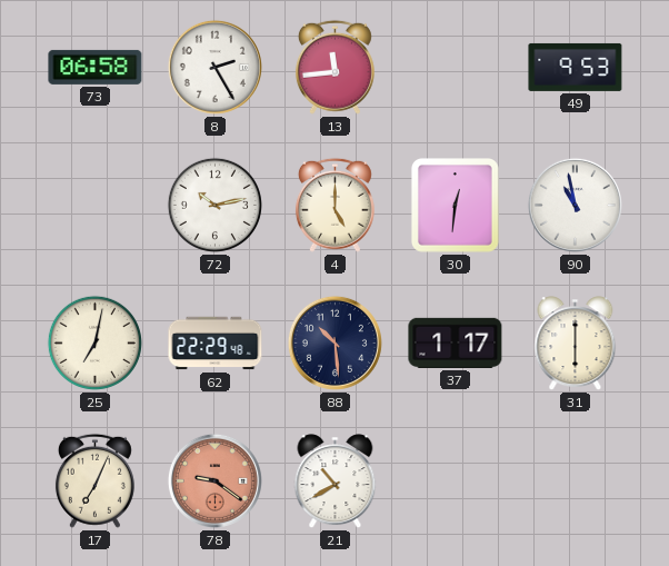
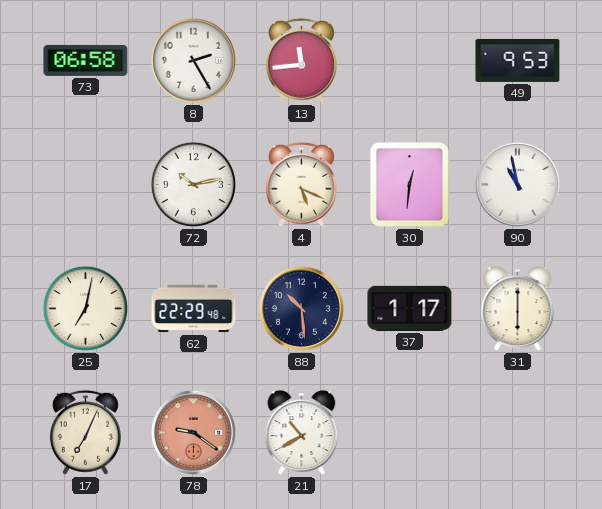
4: 5:00 -> 5:19
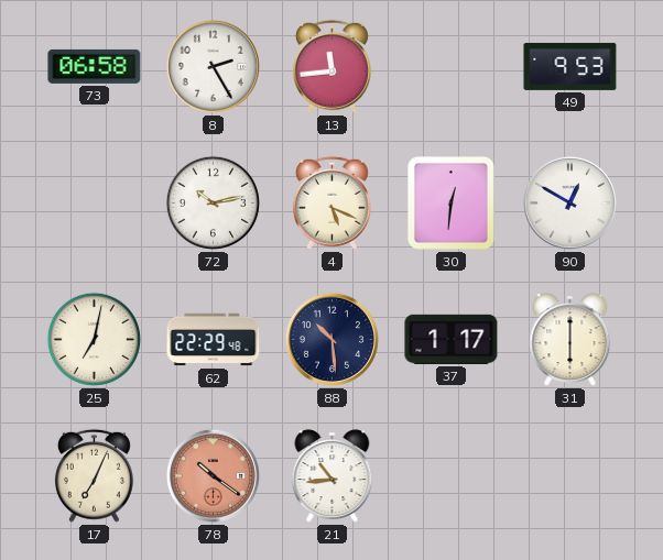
90: 10:58 -> 12:50
78: 9:21 -> 10:21
21: 10:40 -> 10:44
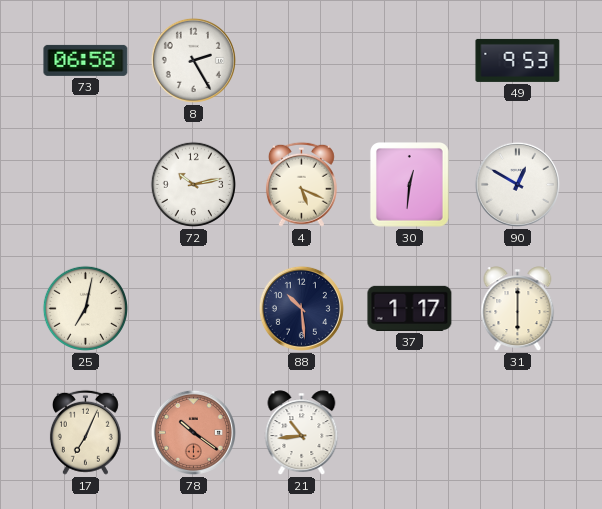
13: 11:44 -> none
62: 22:29 -> none
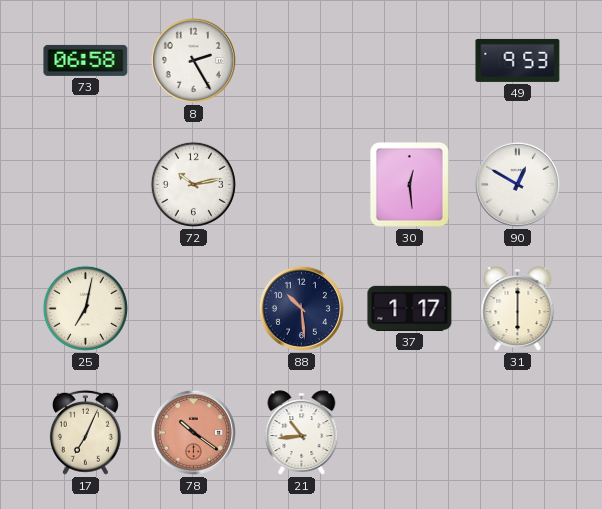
4: 5:19 -> none
30: 12:31 -> 12:29
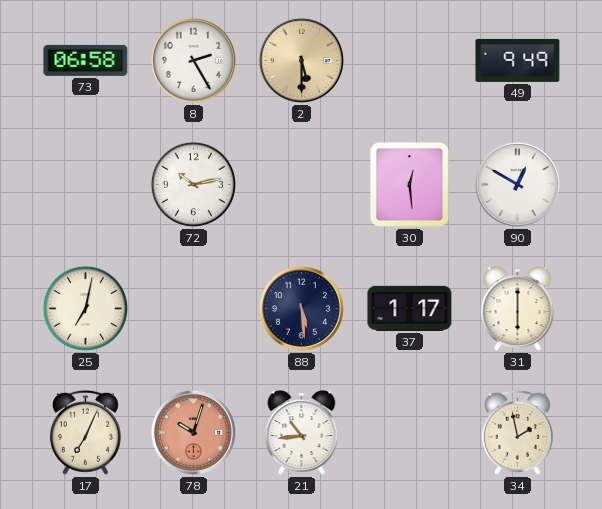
2: none -> 5:30
49: 9:53 -> 9:49
88: 10:29 -> 5:29
78: 10:21 -> 10:03
34: none -> 1:58
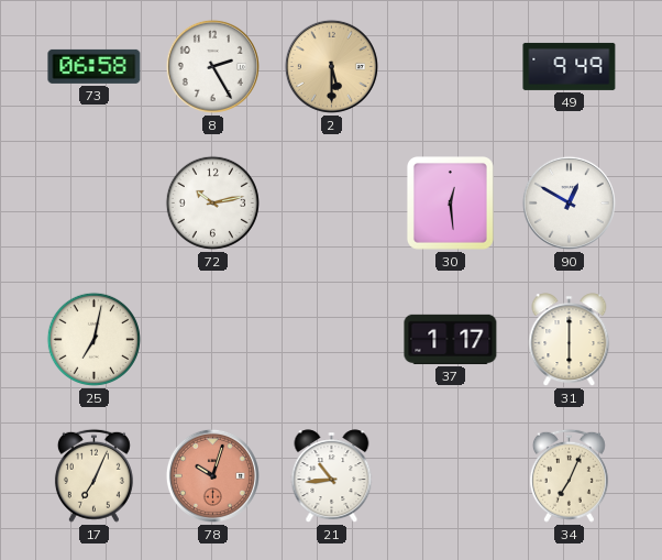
88: 5:29 -> none
34: 1:58 -> 7:04
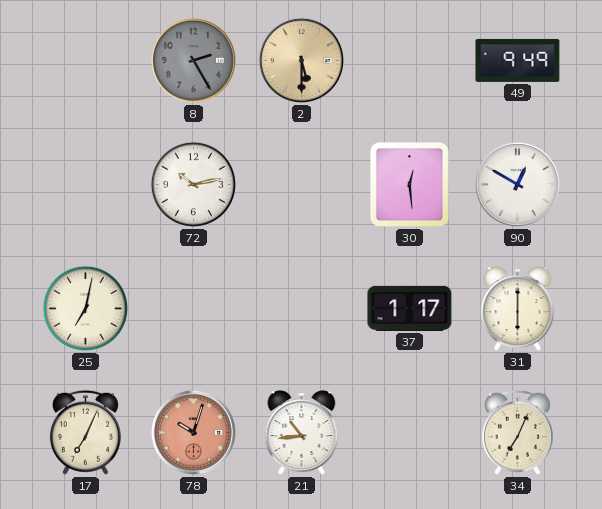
73: 06:58 -> none
8 dial: white -> grey
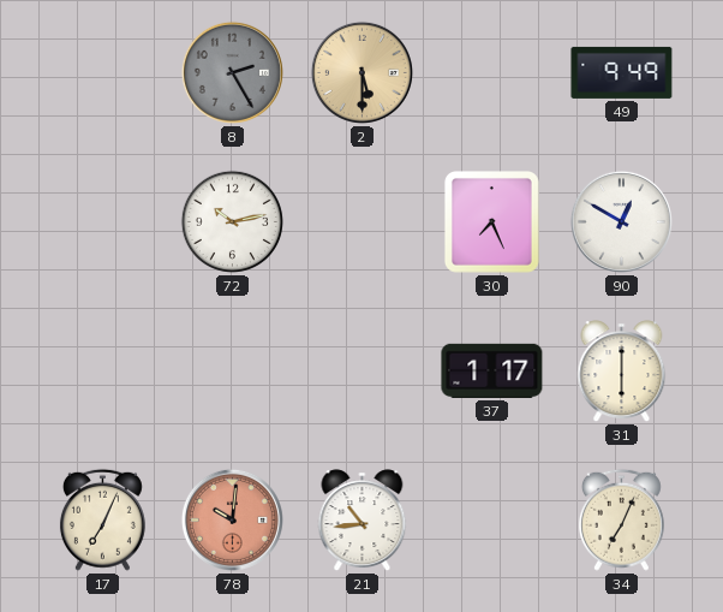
30: 12:29 -> 7:26
25: 7:02 -> none
78: 10:03 -> 10:01
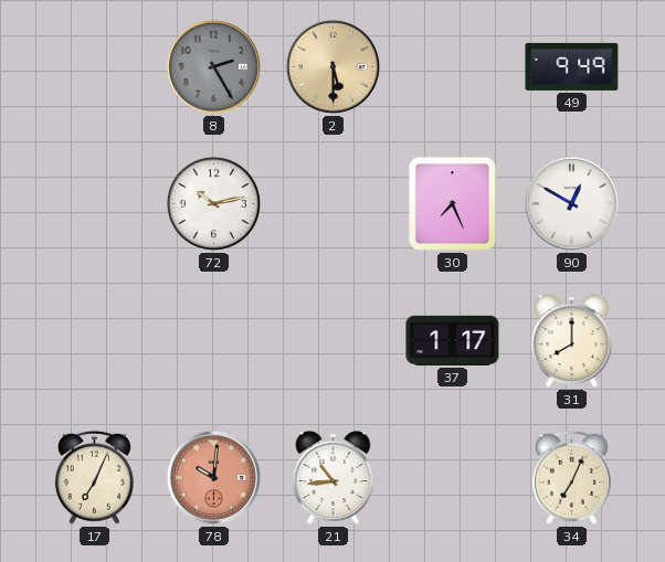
31: 6:00 -> 8:00
